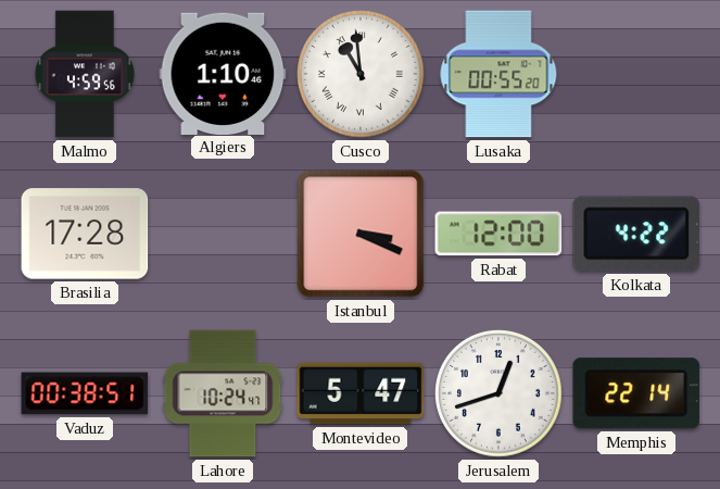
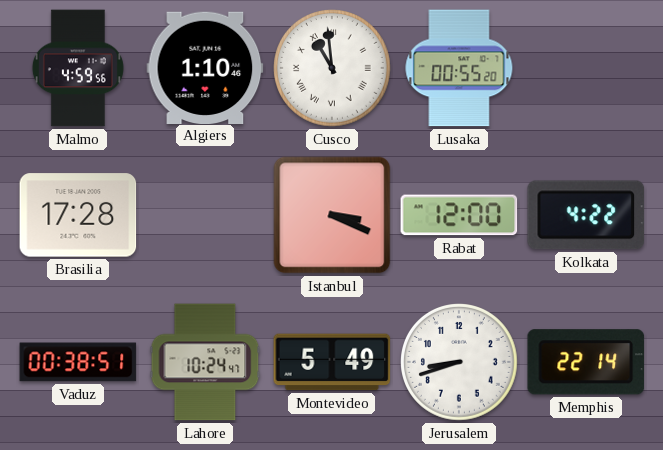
Montevideo: 5:47 -> 5:49
Jerusalem: 12:42 -> 8:42
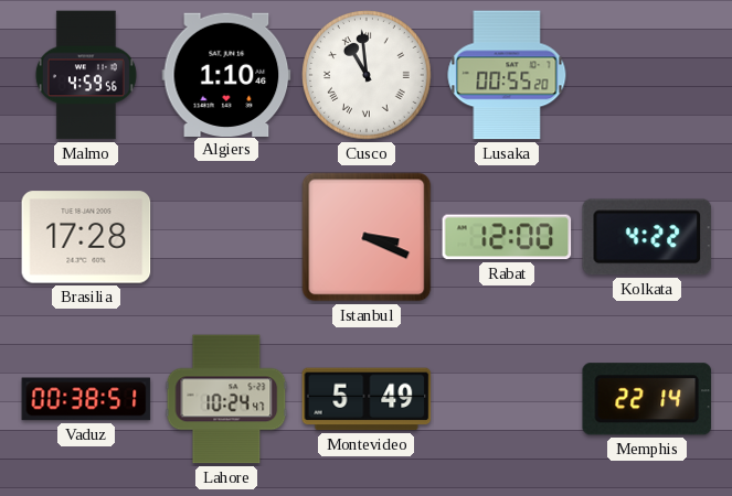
Jerusalem: 8:42 -> none
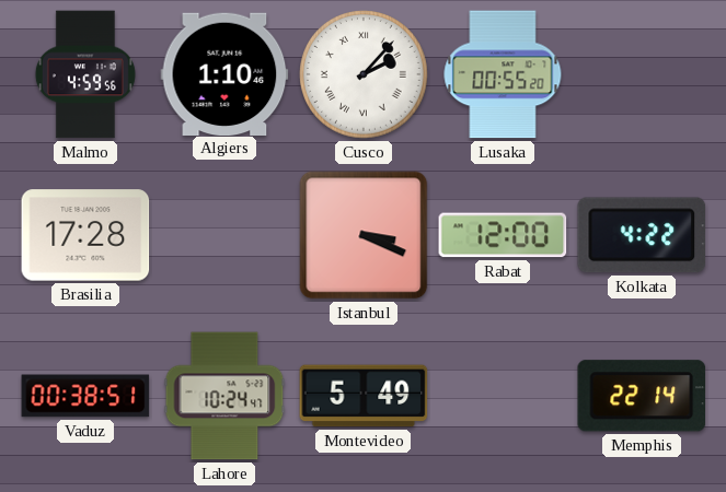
Cusco: 10:59 -> 2:07
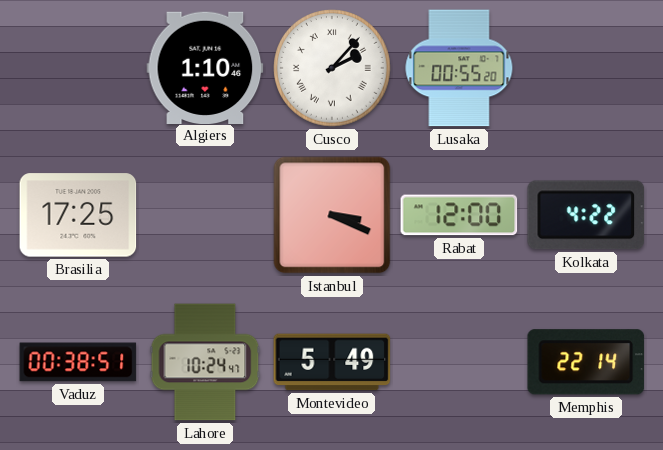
Malmo: 4:59 -> none
Brasilia: 17:28 -> 17:25
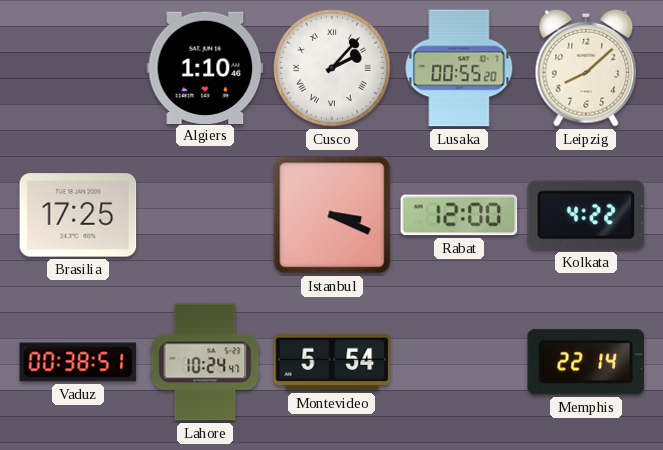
Leipzig: none -> 8:08
Montevideo: 5:49 -> 5:54
